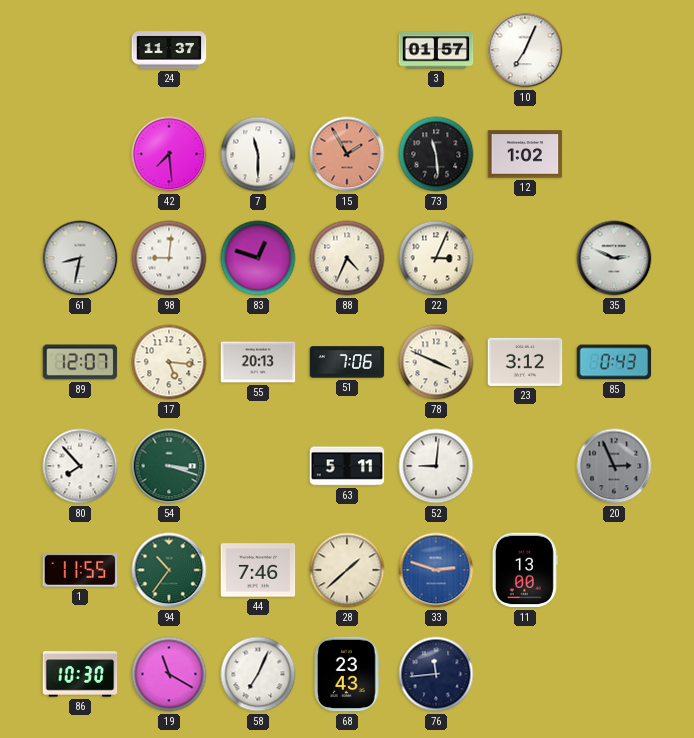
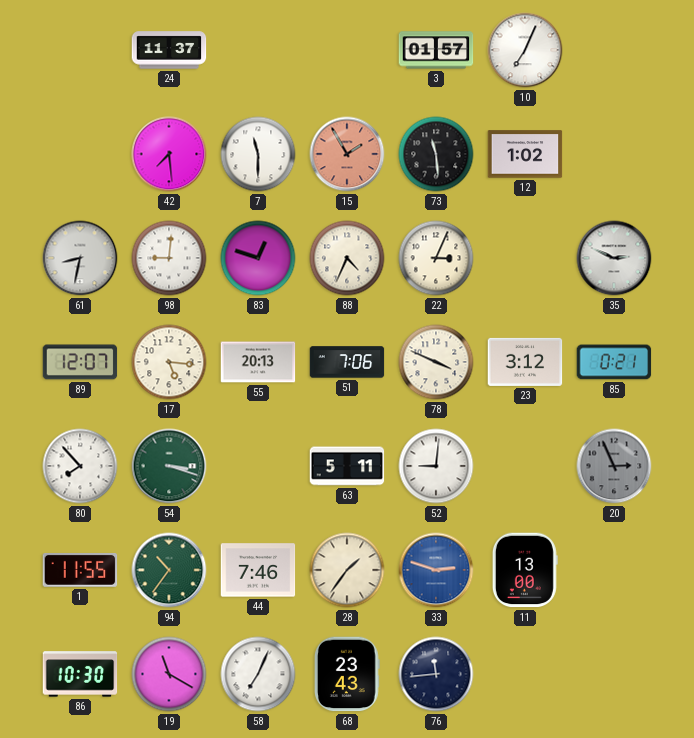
85: 0:43 -> 0:21
28: 1:38 -> 1:36
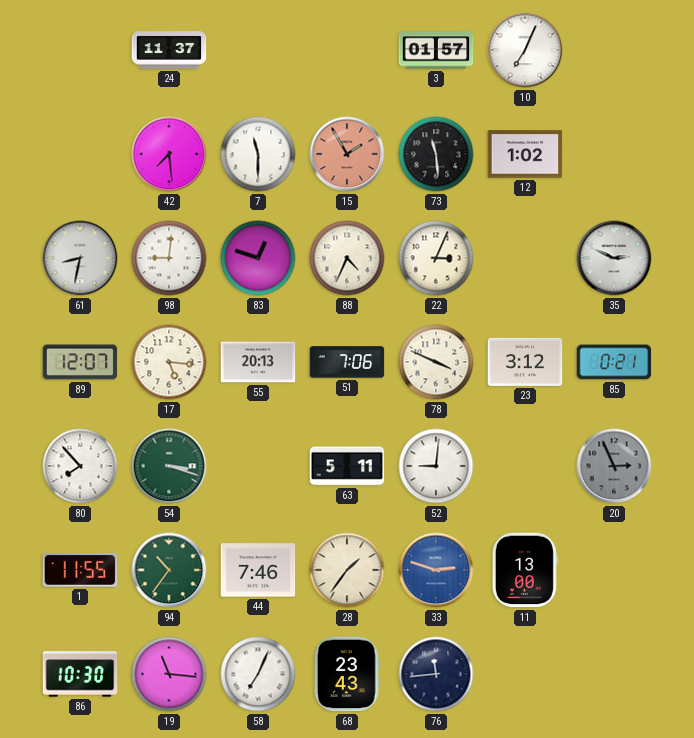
19: 11:20 -> 11:16
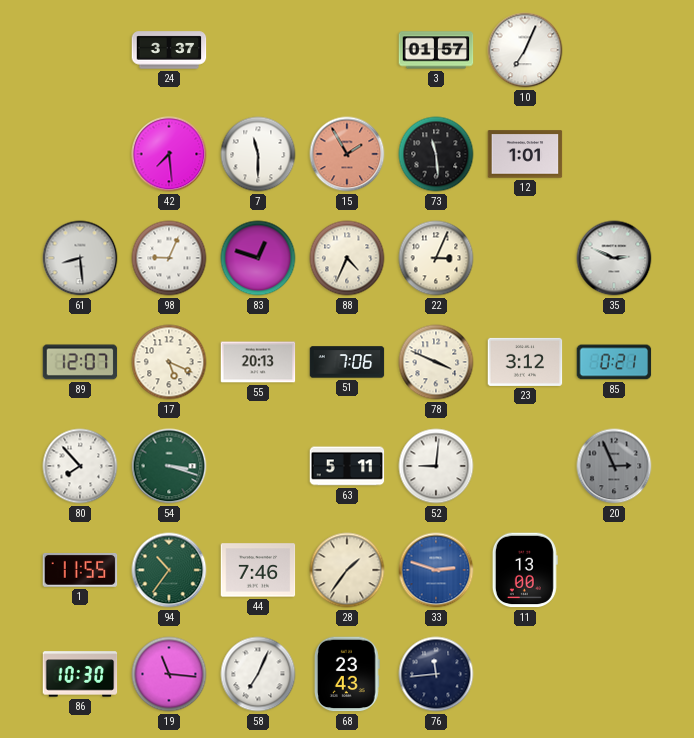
24: 11:37 -> 3:37
12: 1:02 -> 1:01
61: 8:32 -> 8:29
98: 9:01 -> 9:04
17: 5:16 -> 5:19
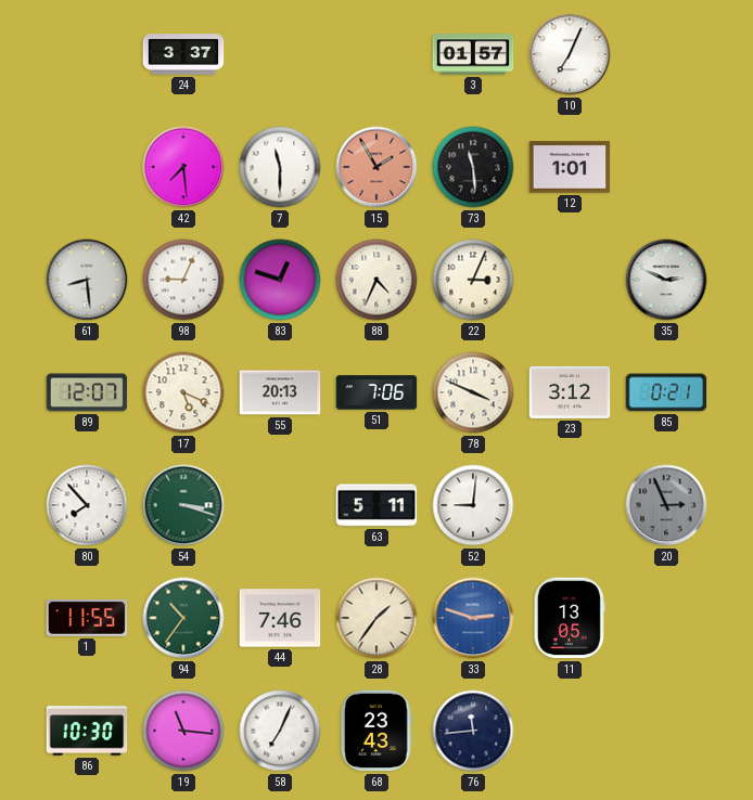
11: 13:00 -> 13:05
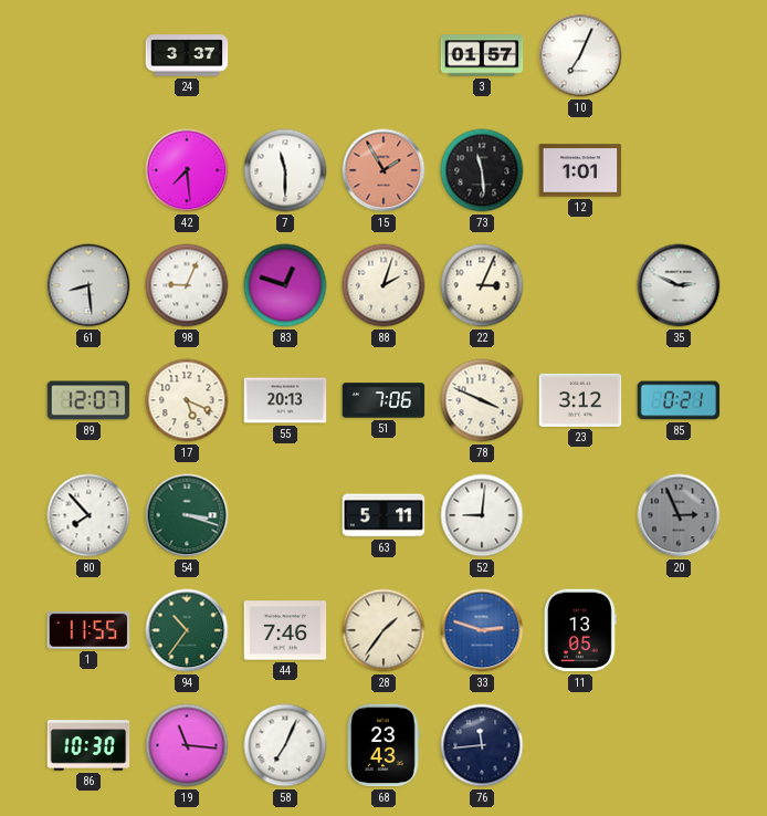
88: 4:34 -> 2:03
